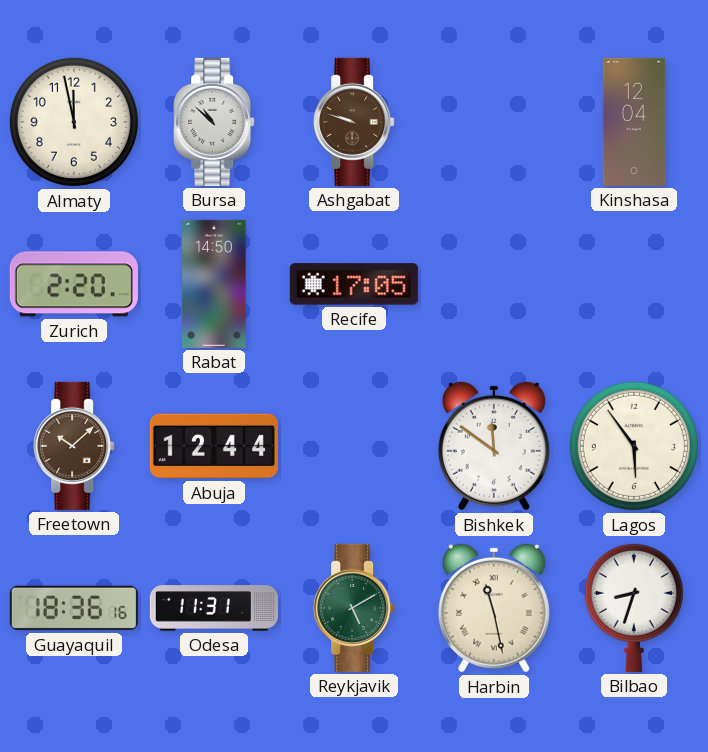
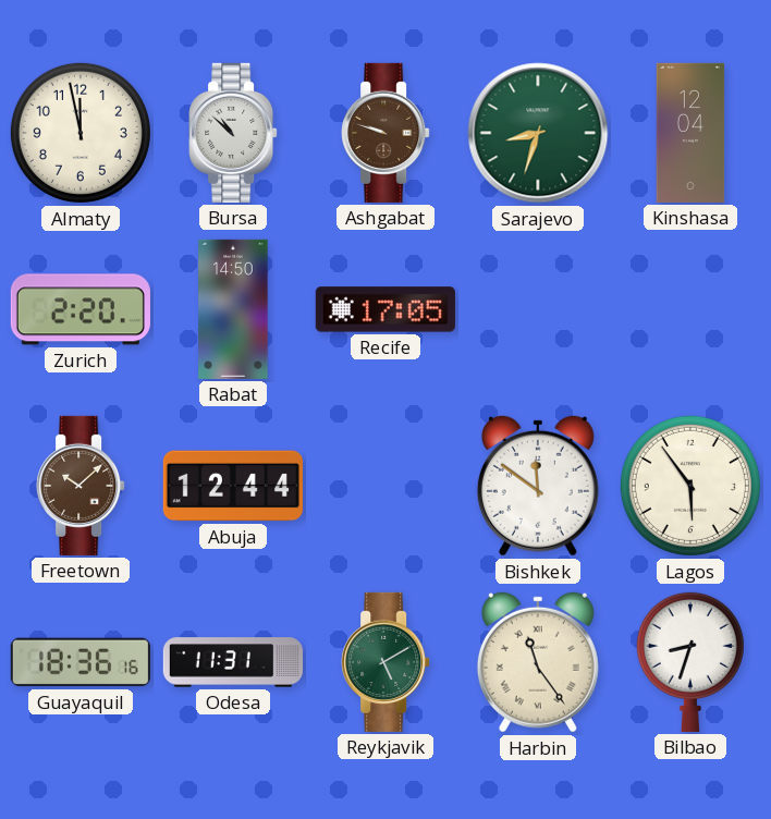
Sarajevo: none -> 8:33
Harbin: 11:28 -> 11:24
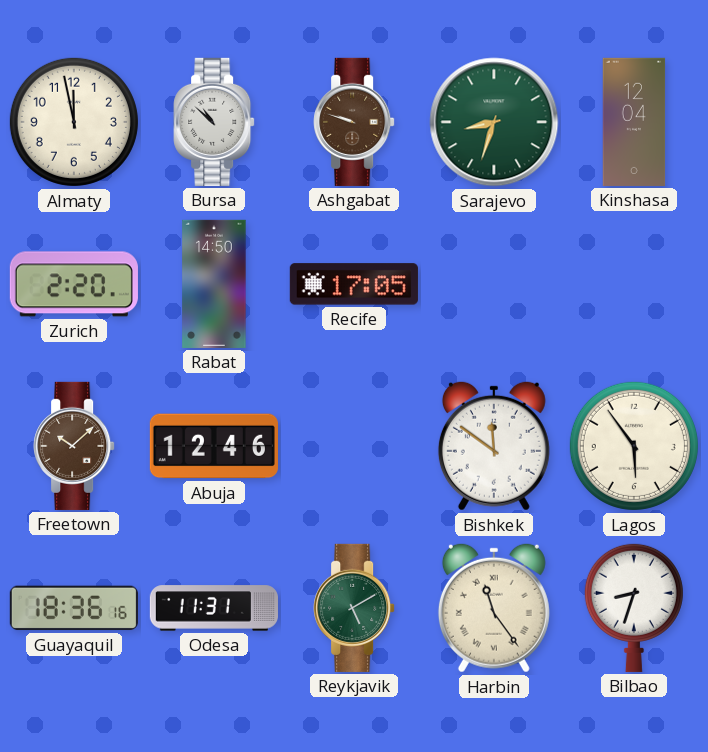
Abuja: 12:44 -> 12:46
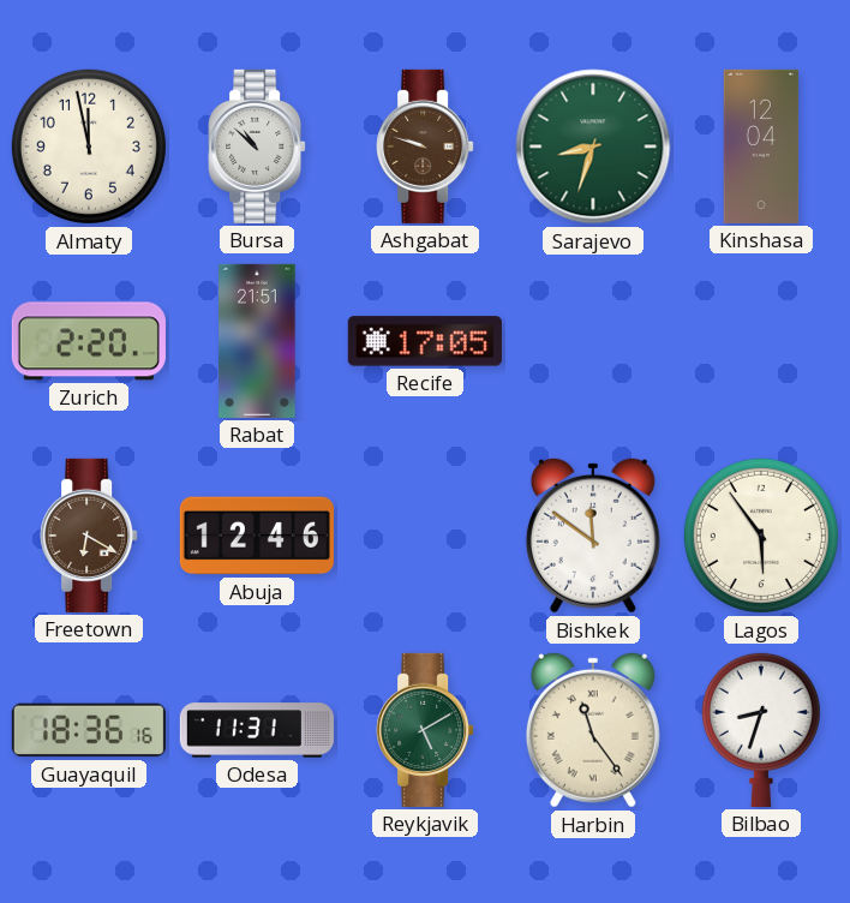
Rabat: 14:50 -> 21:51
Freetown: 10:08 -> 6:20
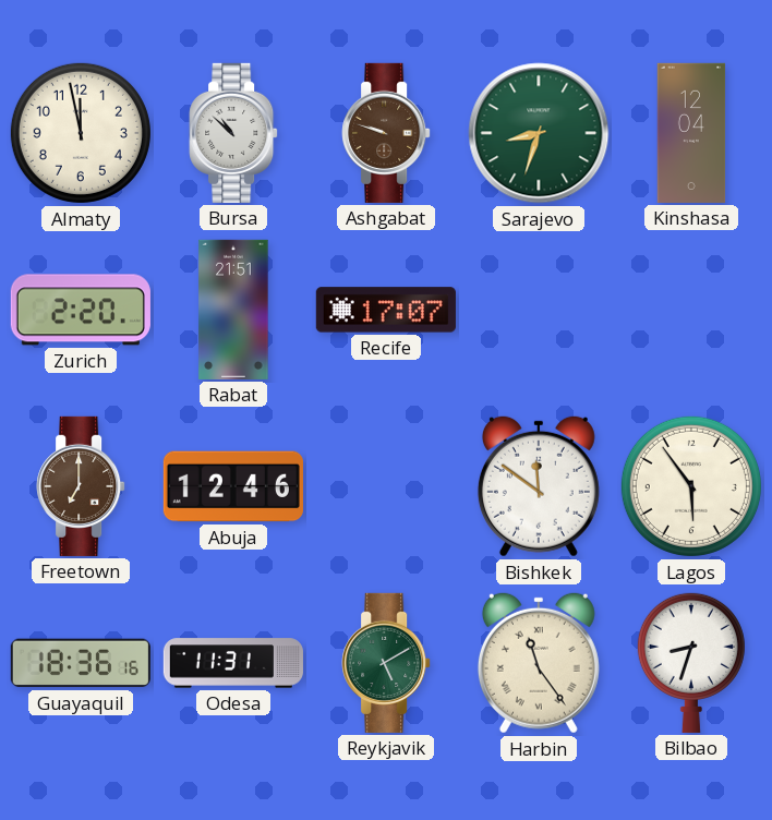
Recife: 17:05 -> 17:07
Freetown: 6:20 -> 7:00
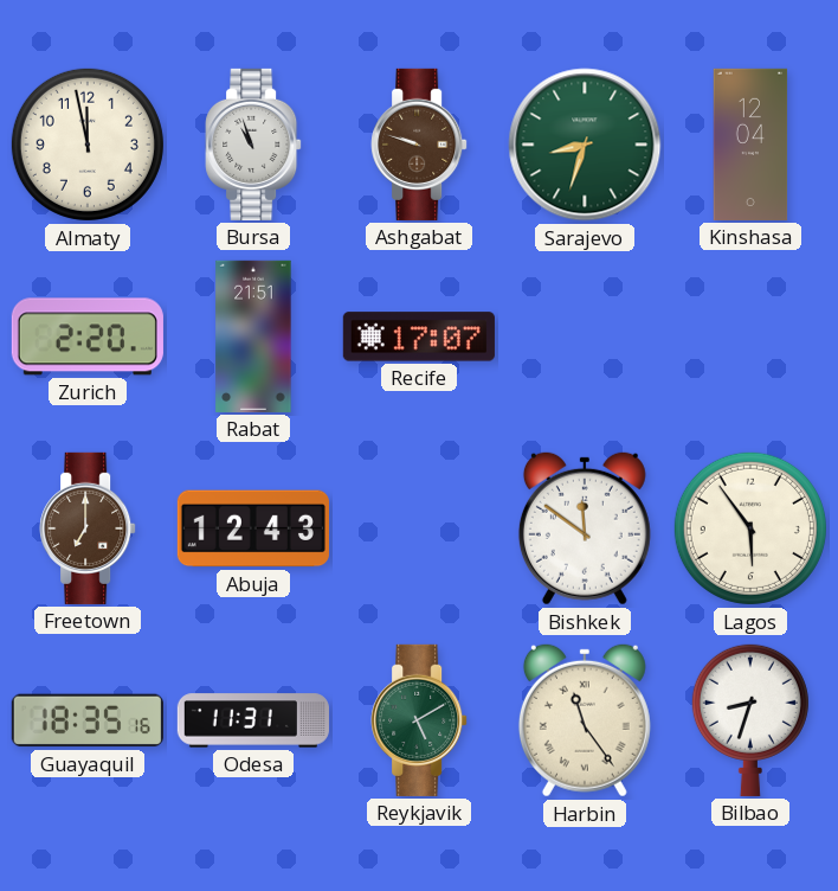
Bursa: 10:52 -> 10:57
Abuja: 12:46 -> 12:43
Guayaquil: 18:36 -> 18:35
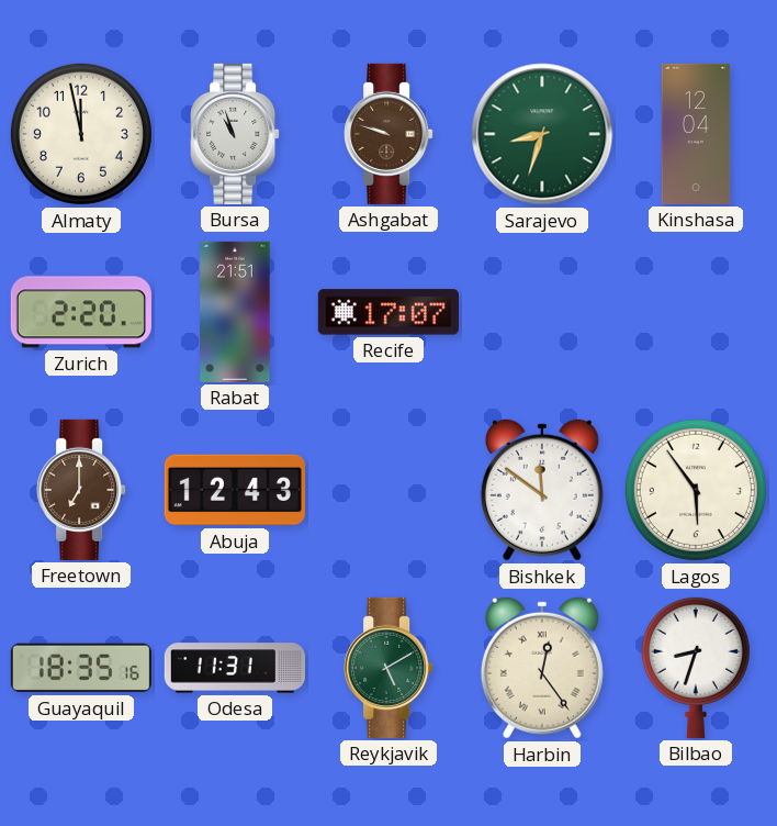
Harbin: 11:24 -> 12:24
